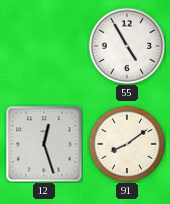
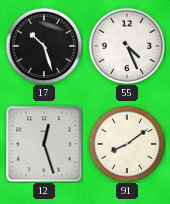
17: none -> 10:27
55: 4:55 -> 4:26
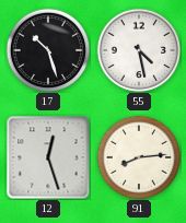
55: 4:26 -> 4:28
91: 8:09 -> 8:14
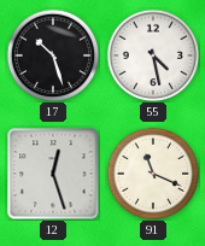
91: 8:14 -> 11:19
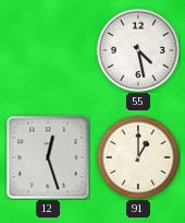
17: 10:27 -> none
91: 11:19 -> 1:00
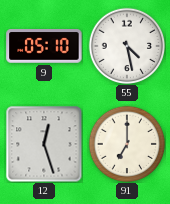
9: none -> 05:10
91: 1:00 -> 7:00
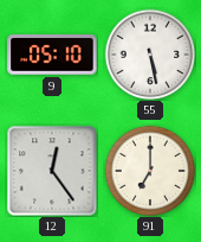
55: 4:28 -> 5:28
12: 12:27 -> 12:24
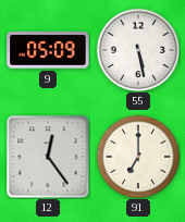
9: 05:10 -> 05:09
